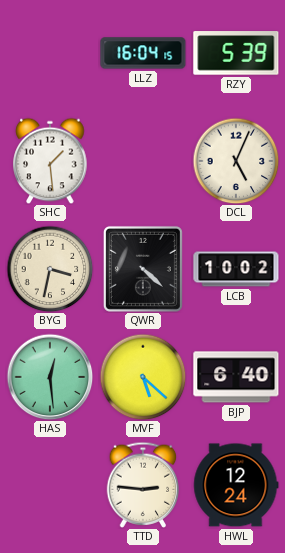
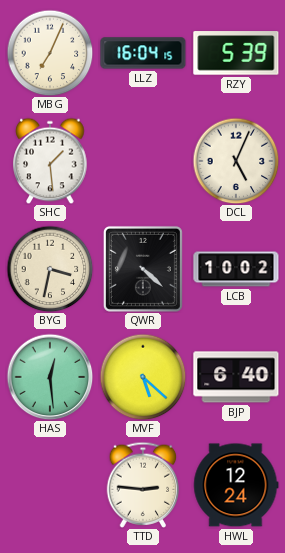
MBG: none -> 7:04
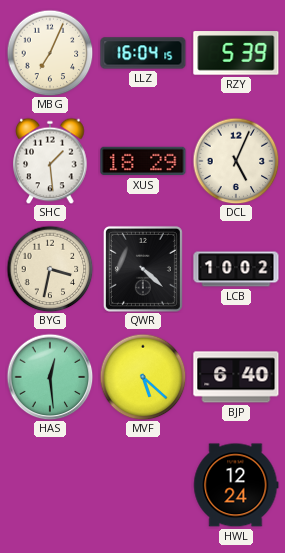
XUS: none -> 18:29
TTD: 2:46 -> none
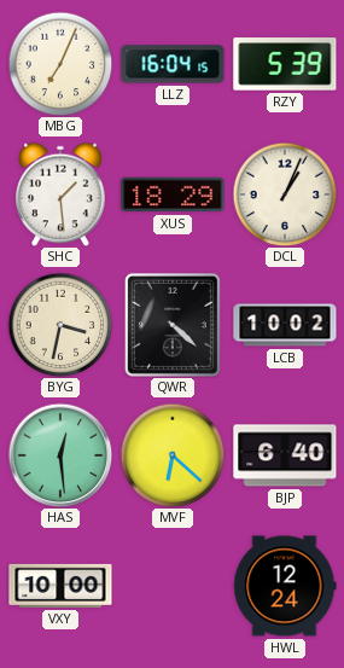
DCL: 5:04 -> 1:04
MVF: 5:22 -> 6:22
VXY: none -> 10:00
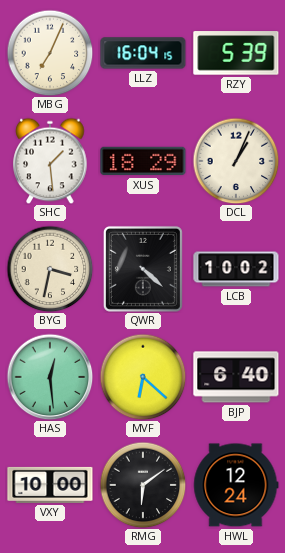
RMG: none -> 6:09
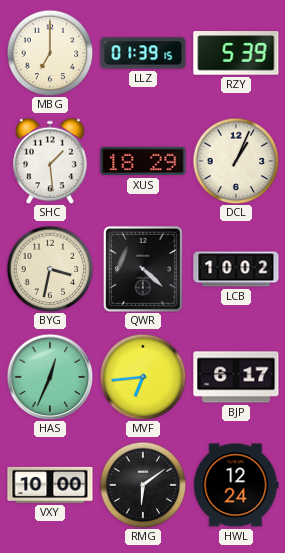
MBG: 7:04 -> 7:00
LLZ: 16:04 -> 01:39
HAS: 12:29 -> 12:34
MVF: 6:22 -> 6:44
BJP: 6:40 -> 6:17
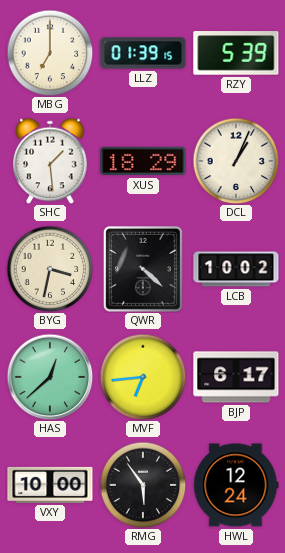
HAS: 12:34 -> 12:38
RMG: 6:09 -> 5:54
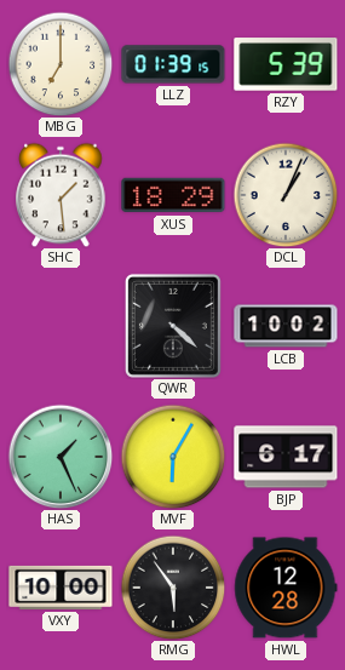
BYG: 3:32 -> none
HAS: 12:38 -> 1:26
MVF: 6:44 -> 6:05
HWL: 12:24 -> 12:28
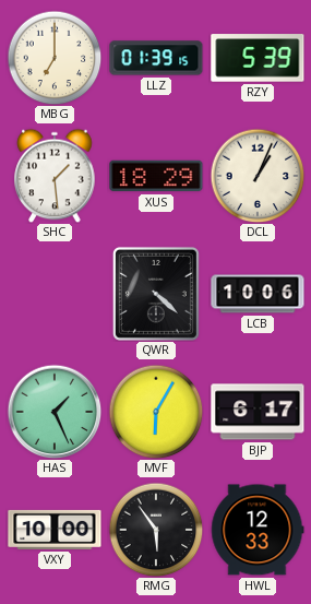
LCB: 10:02 -> 10:06
HWL: 12:28 -> 12:33
